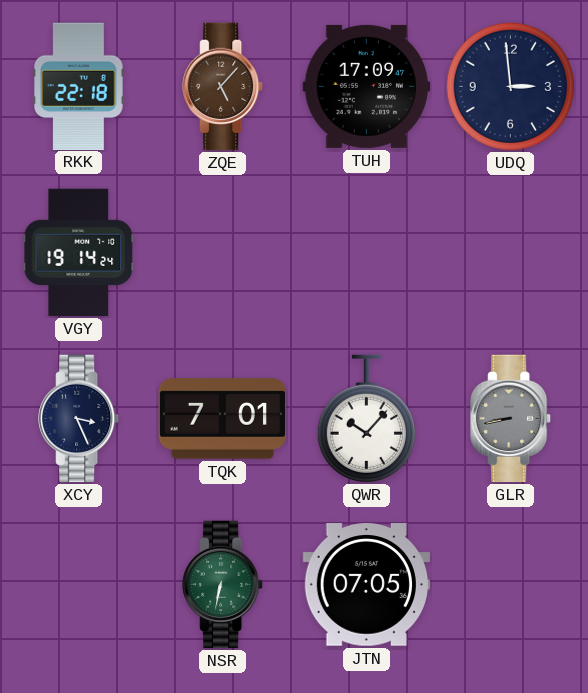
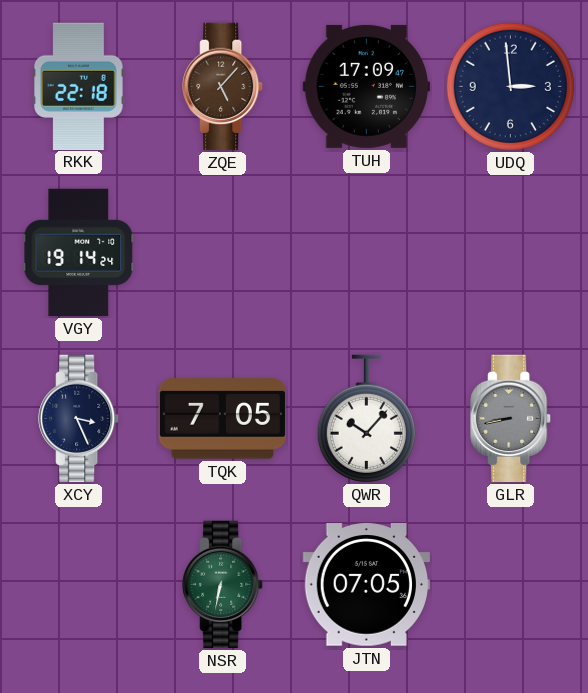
TQK: 7:01 -> 7:05
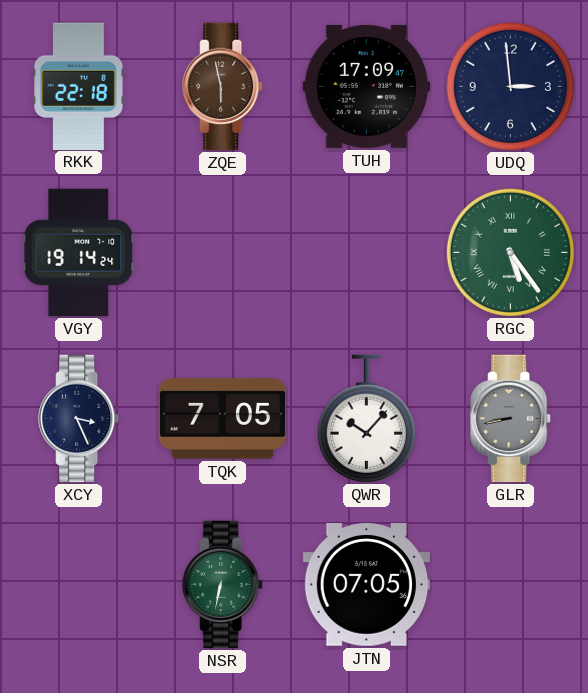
ZQE: 5:07 -> 5:58
RGC: none -> 5:24
